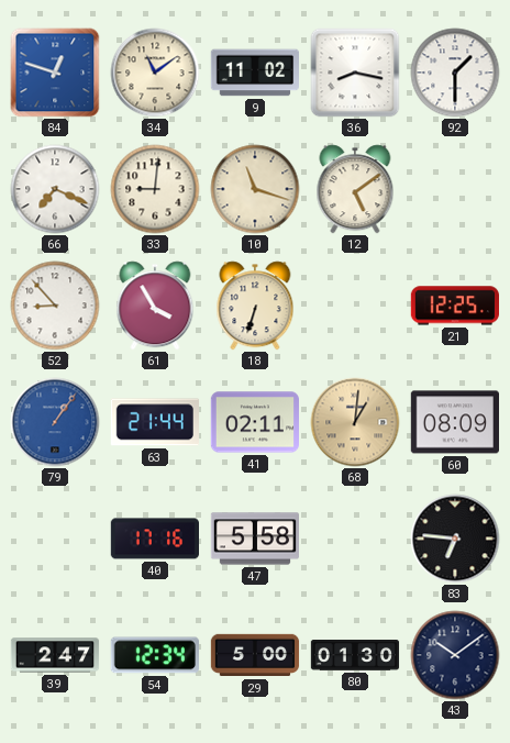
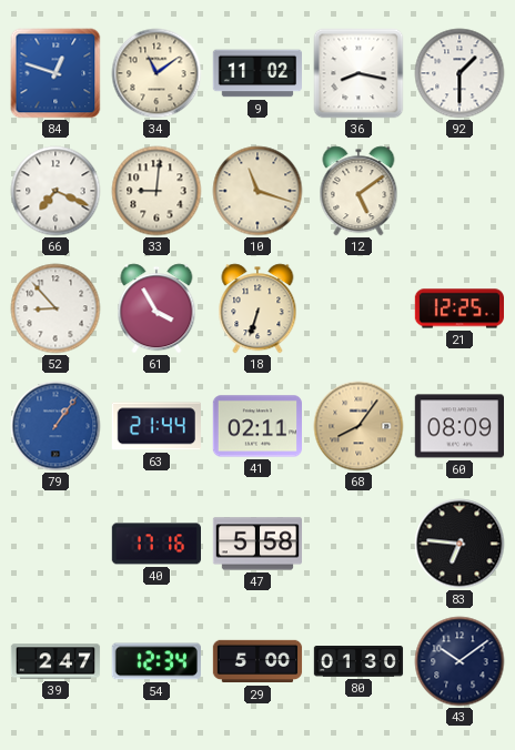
68: 1:01 -> 8:06
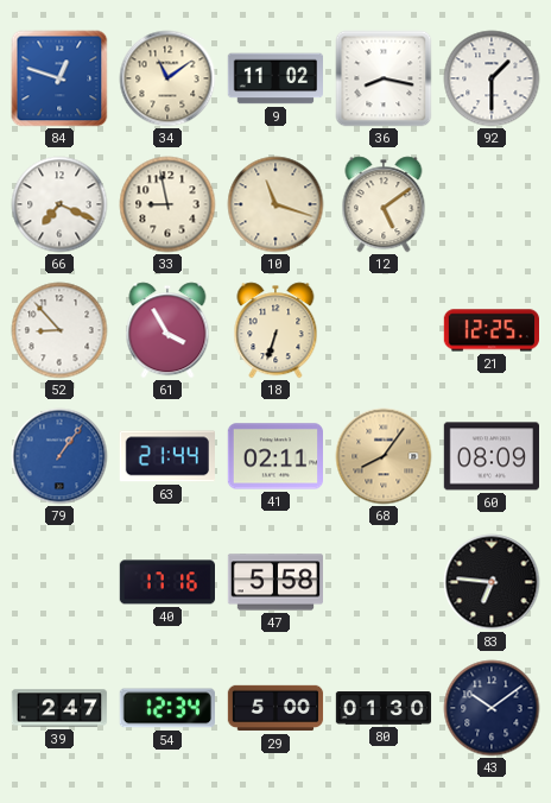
33: 9:01 -> 8:58
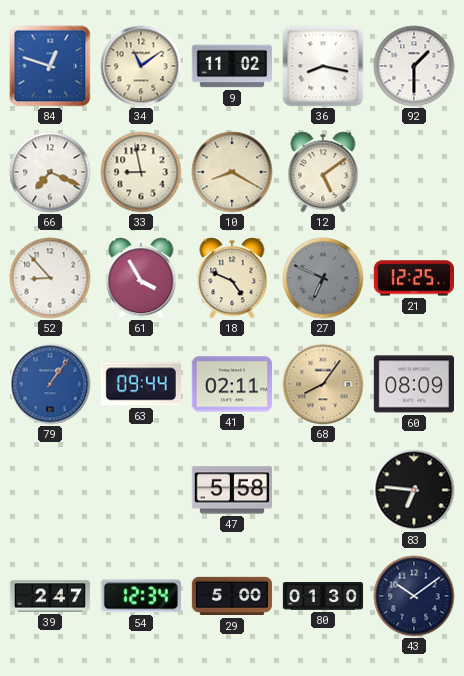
10: 11:18 -> 8:20
18: 6:33 -> 4:49
27: none -> 6:49
63: 21:44 -> 09:44
40: 17:16 -> none
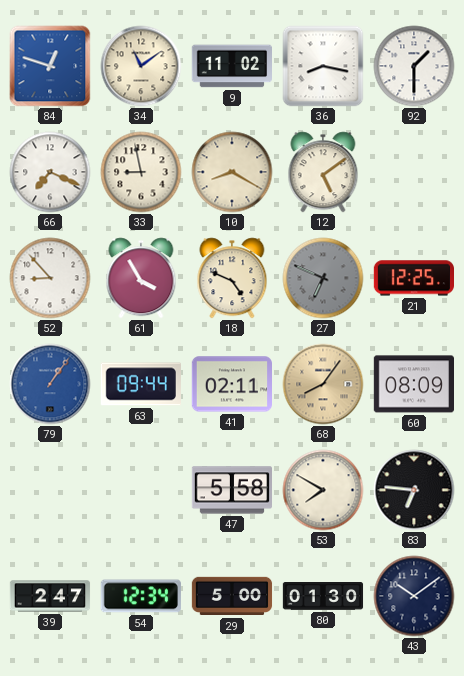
53: none -> 7:50
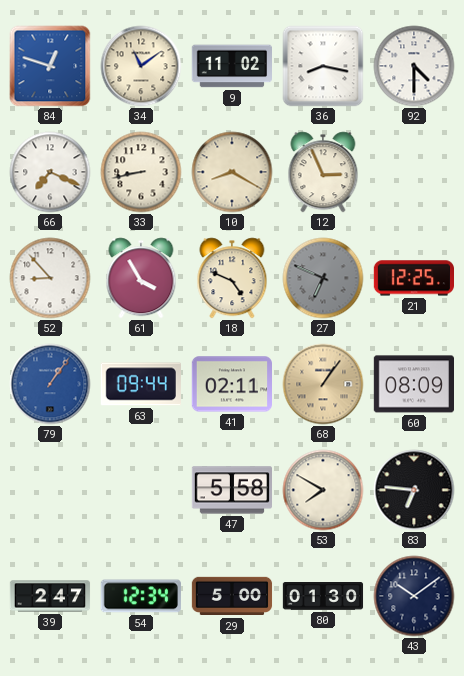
92: 1:30 -> 4:30
33: 8:58 -> 8:43
12: 5:09 -> 2:56
68: 8:06 -> 1:06
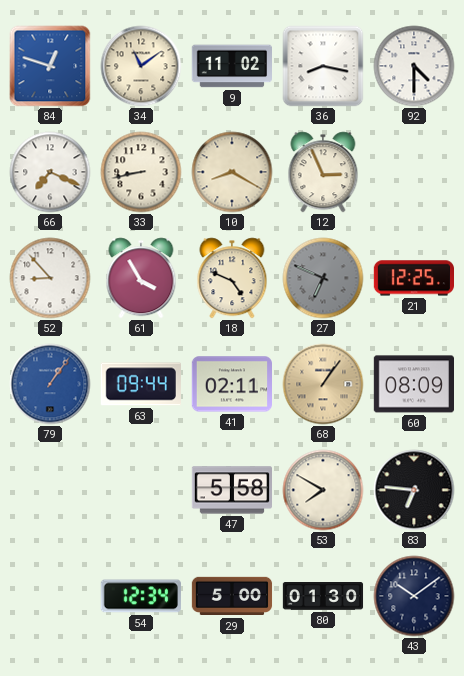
39: 2:47 -> none
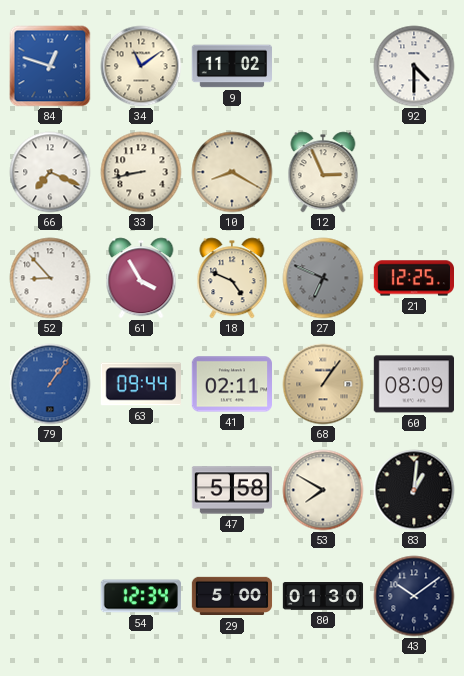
36: 8:17 -> none
83: 6:46 -> 1:01
